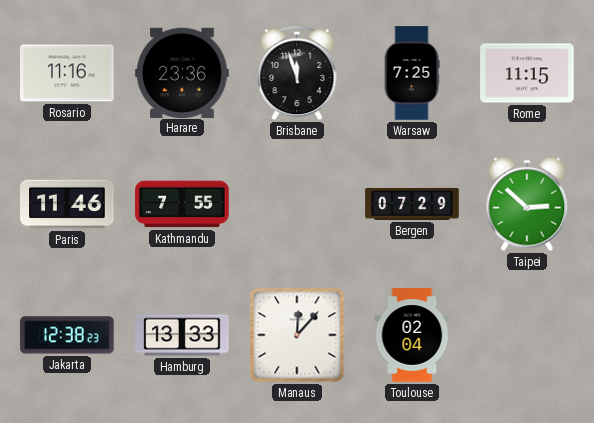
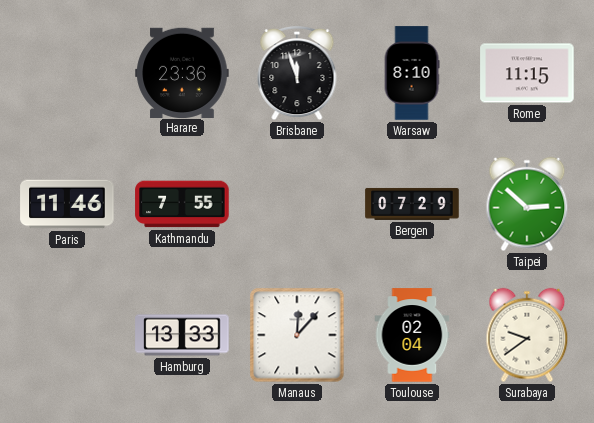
Rosario: 11:16 -> none
Warsaw: 7:25 -> 8:10
Jakarta: 12:38 -> none
Surabaya: none -> 9:39
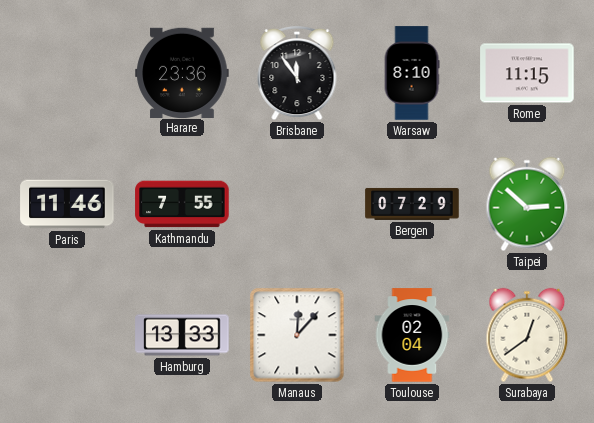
Brisbane: 11:57 -> 11:54
Surabaya: 9:39 -> 12:39
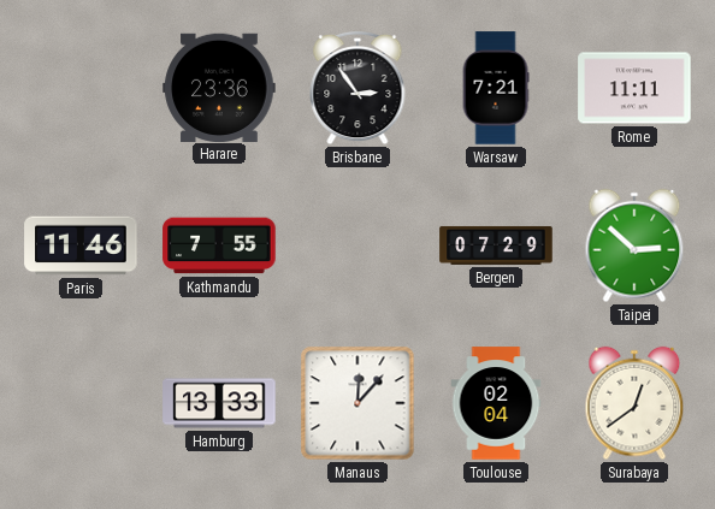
Brisbane: 11:54 -> 2:54
Warsaw: 8:10 -> 7:21
Rome: 11:15 -> 11:11
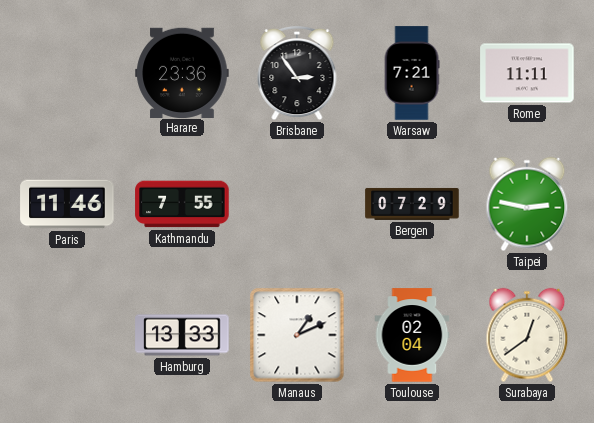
Taipei: 2:52 -> 2:47
Manaus: 12:07 -> 1:11
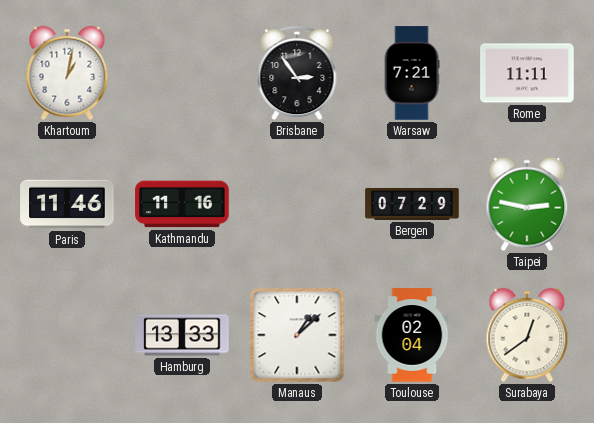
Khartoum: none -> 1:02
Harare: 23:36 -> none
Kathmandu: 7:55 -> 11:16
Manaus: 1:11 -> 1:08
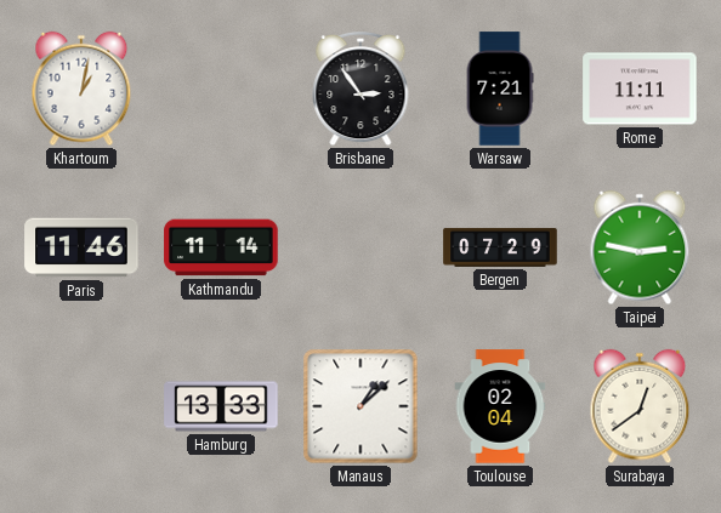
Kathmandu: 11:16 -> 11:14
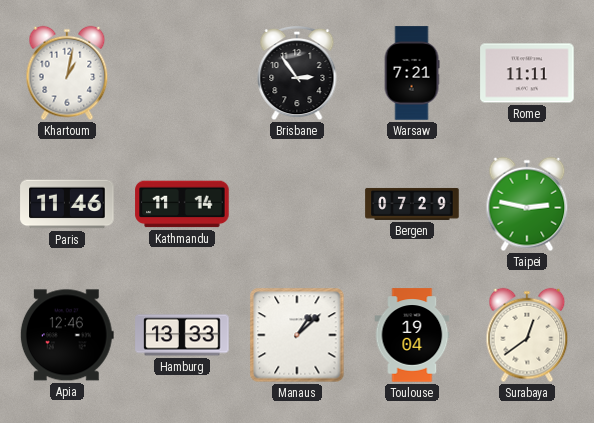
Apia: none -> 12:46
Toulouse: 02:04 -> 19:04
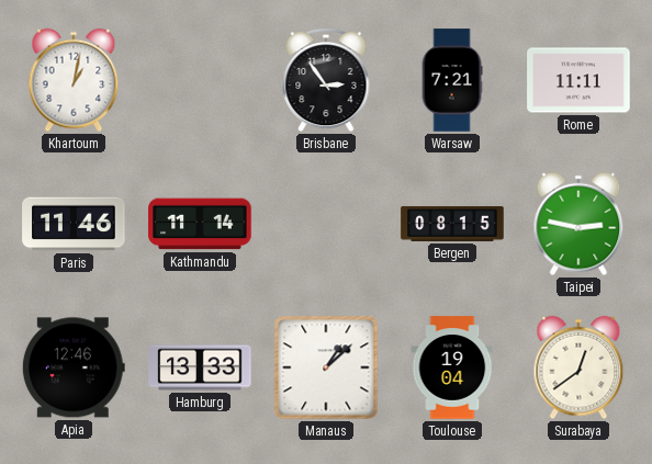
Bergen: 07:29 -> 08:15
